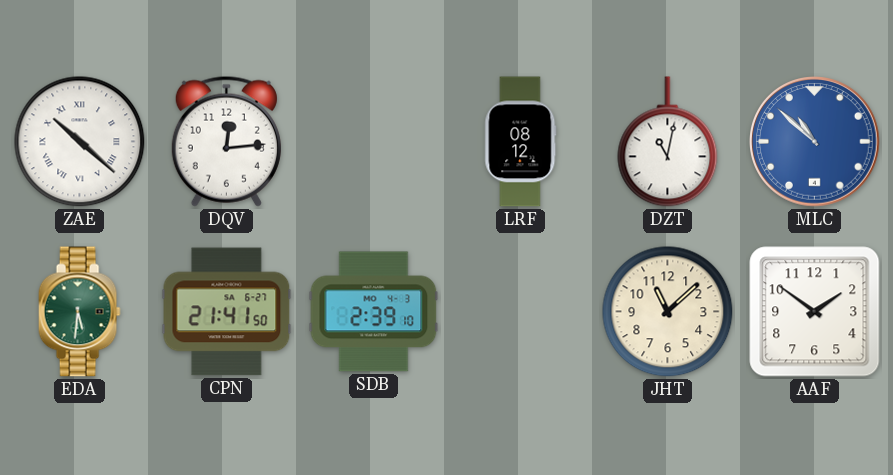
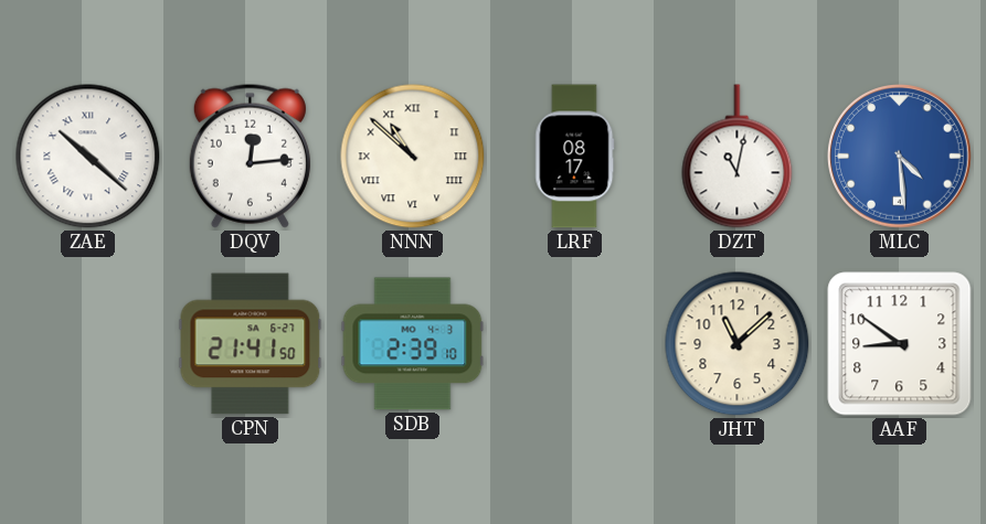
NNN: none -> 10:52
LRF: 08:12 -> 08:17
MLC: 10:52 -> 4:29
EDA: 5:31 -> none
AAF: 1:51 -> 8:51
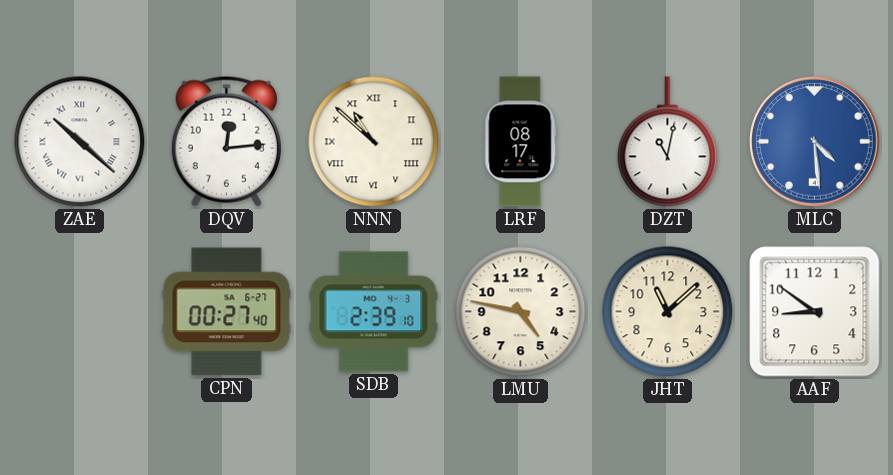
CPN: 21:41 -> 00:27
LMU: none -> 4:47
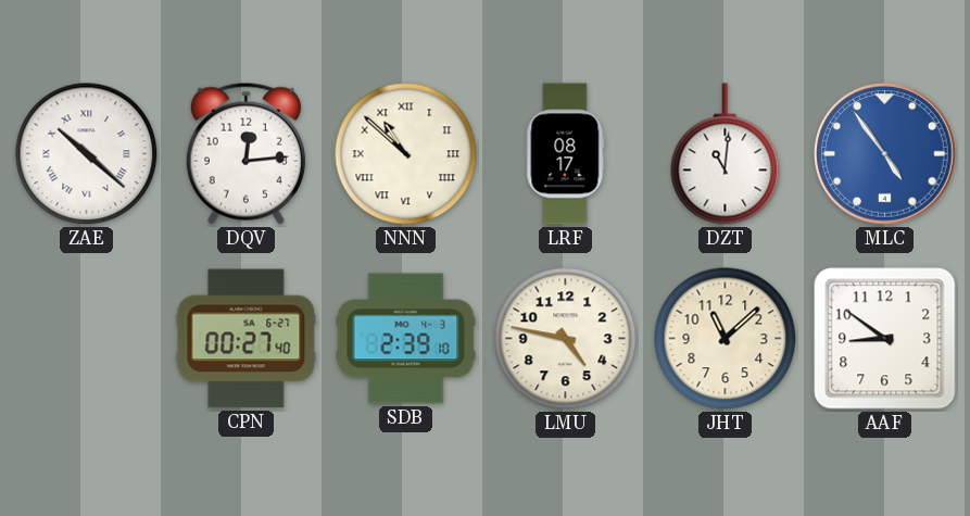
DZT: 11:02 -> 11:01
MLC: 4:29 -> 4:54
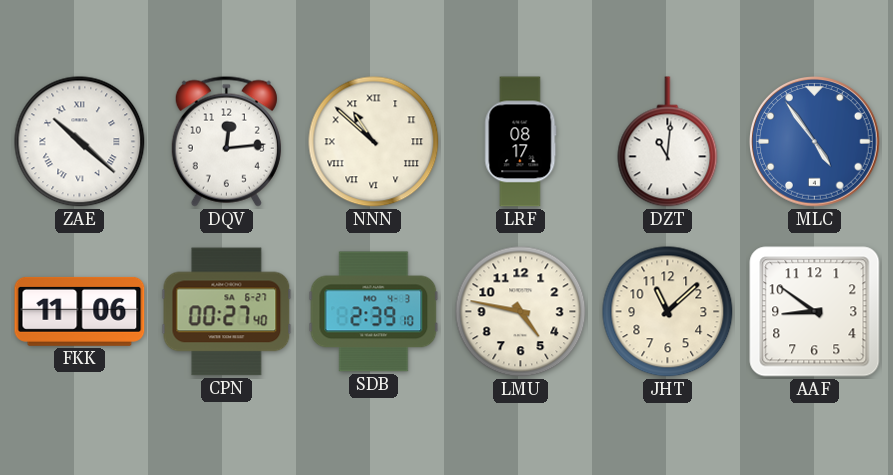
FKK: none -> 11:06
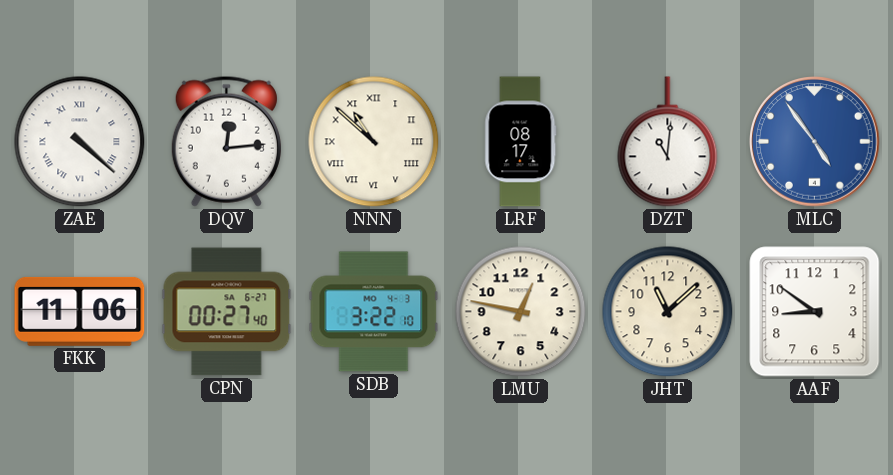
ZAE: 10:22 -> 4:22
SDB: 2:39 -> 3:22
LMU: 4:47 -> 12:47
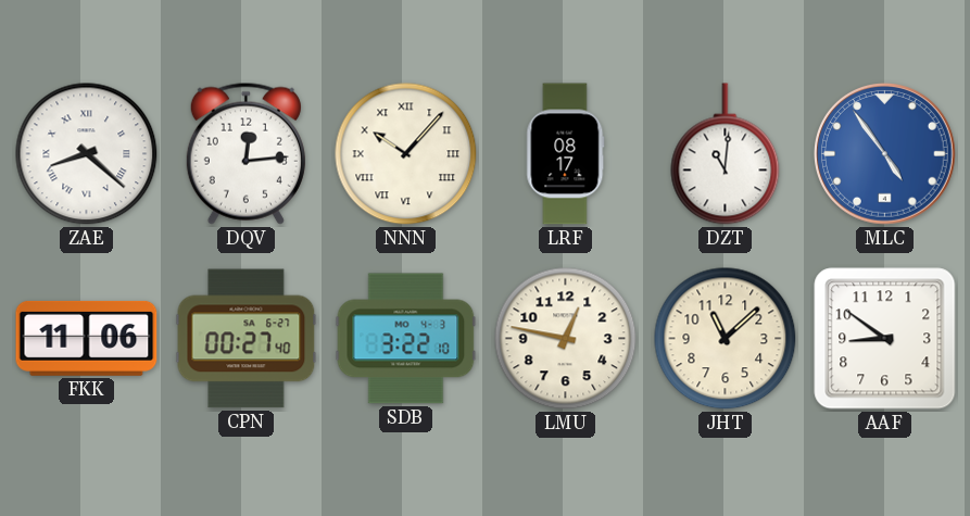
ZAE: 4:22 -> 8:22
NNN: 10:52 -> 10:07
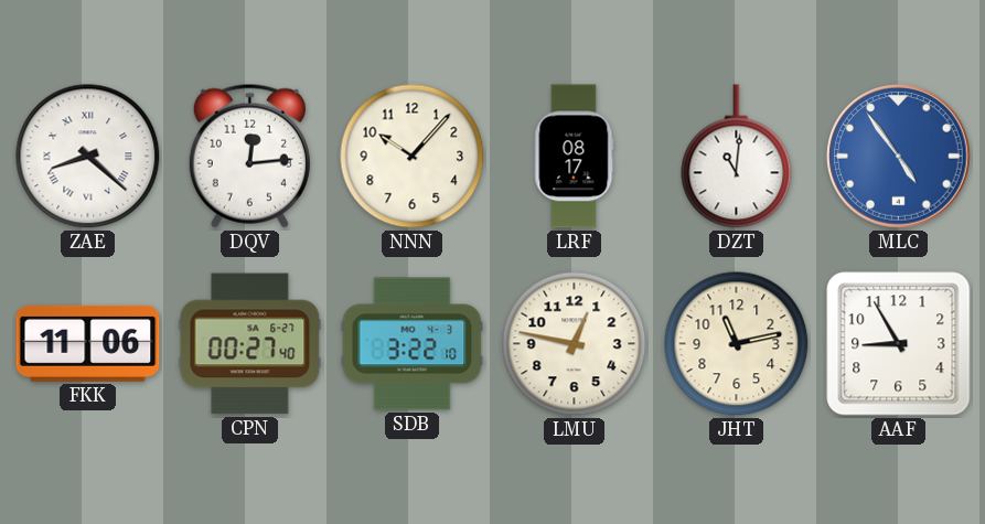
NNN numerals: Roman -> Arabic
JHT: 11:08 -> 11:13
AAF: 8:51 -> 8:55
